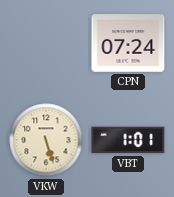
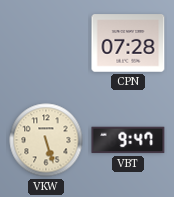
CPN: 07:24 -> 07:28
VBT: 1:01 -> 9:47
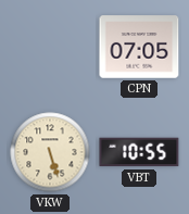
CPN: 07:28 -> 07:05
VBT: 9:47 -> 10:55
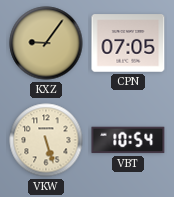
KXZ: none -> 9:06
VBT: 10:55 -> 10:54
